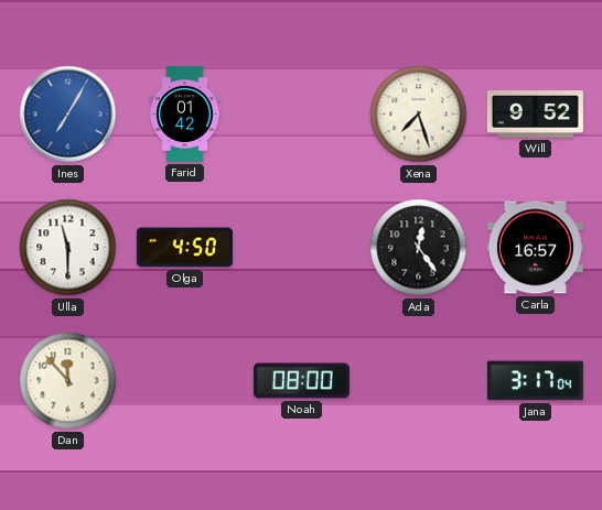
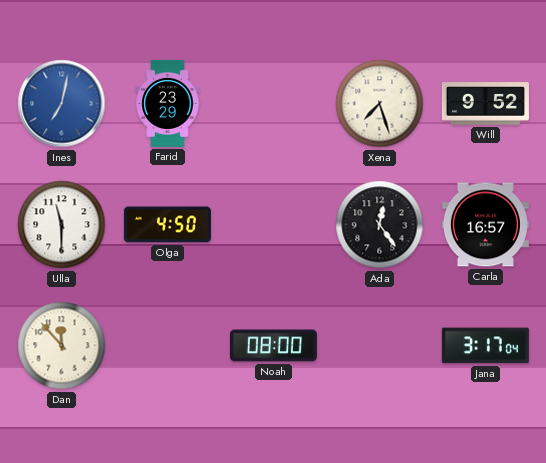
Ines: 7:05 -> 7:02
Farid: 01:42 -> 23:29
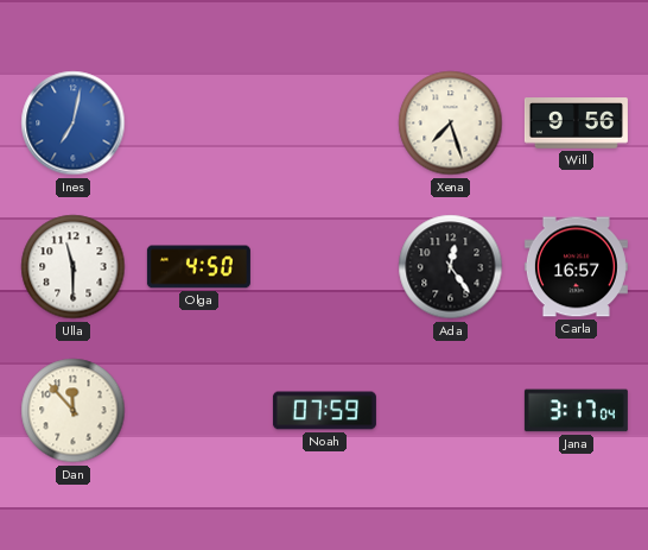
Farid: 23:29 -> none
Will: 9:52 -> 9:56
Noah: 08:00 -> 07:59
